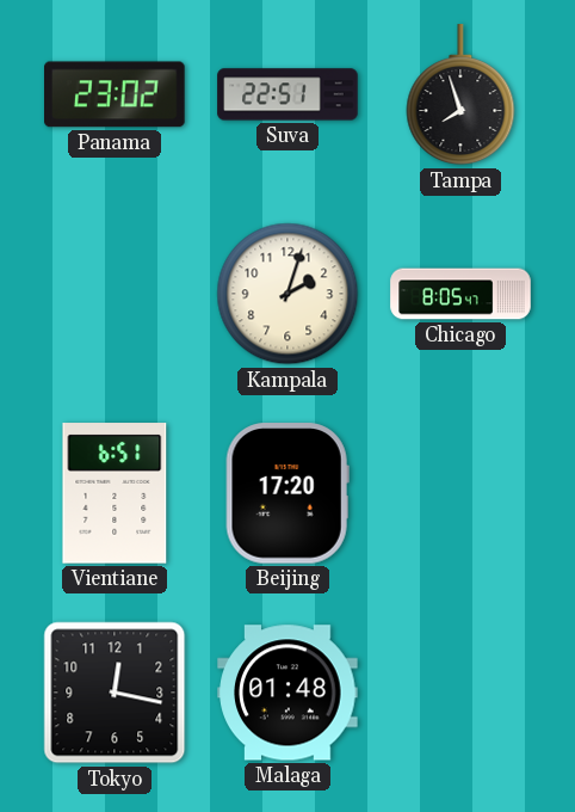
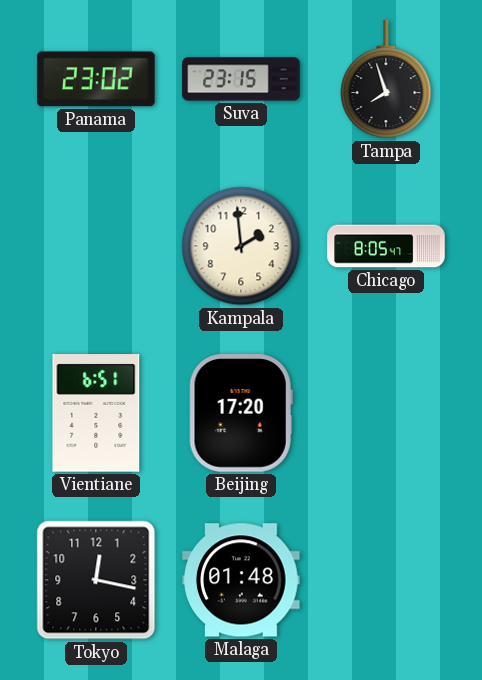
Suva: 22:51 -> 23:15
Kampala: 2:03 -> 1:59
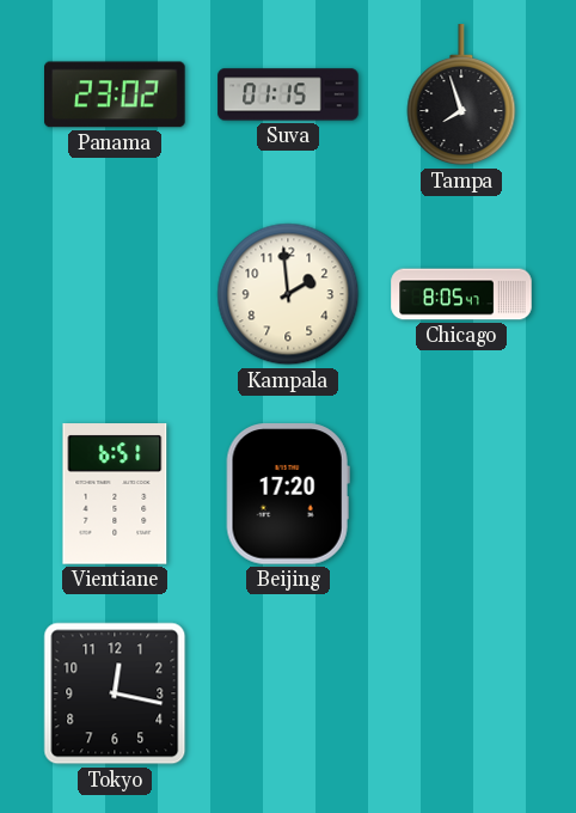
Suva: 23:15 -> 01:15
Malaga: 01:48 -> none
